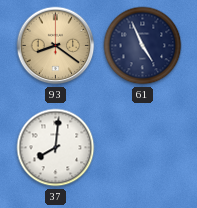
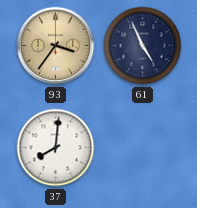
93: 8:21 -> 3:36
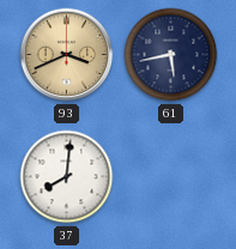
93: 3:36 -> 3:41
61: 4:56 -> 5:43
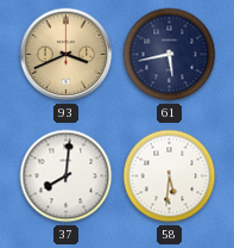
58: none -> 5:31
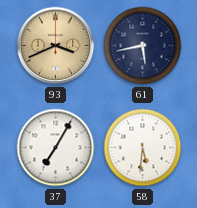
37: 8:01 -> 7:05
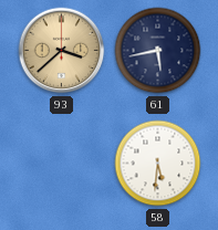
93: 3:41 -> 3:38
37: 7:05 -> none
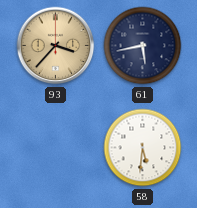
93: 3:38 -> 3:37
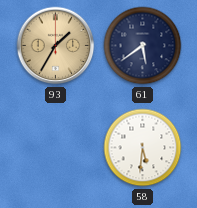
93: 3:37 -> 1:35
61: 5:43 -> 5:39
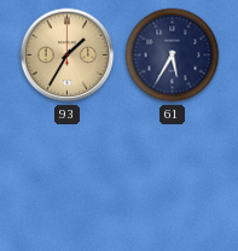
61: 5:39 -> 5:35
58: 5:31 -> none
